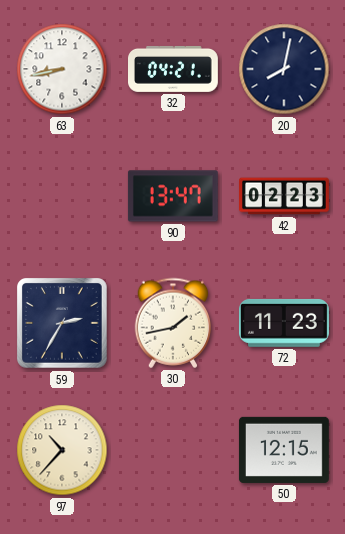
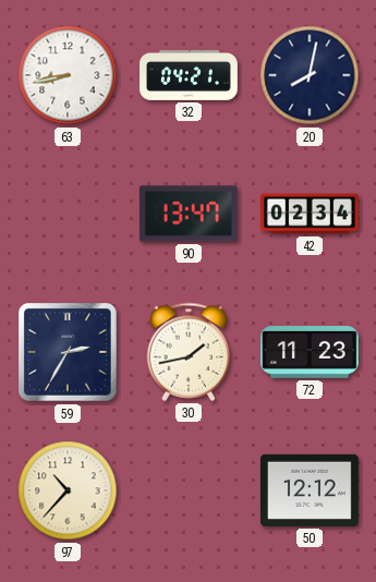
42: 02:23 -> 02:34
50: 12:15 -> 12:12
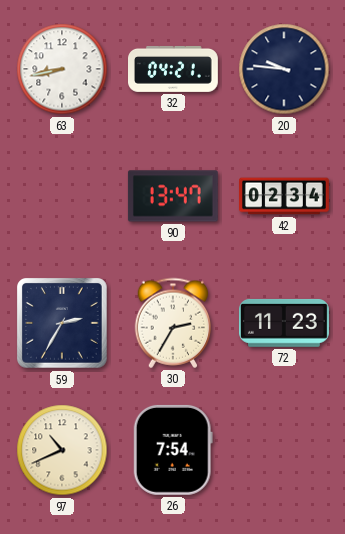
20: 8:02 -> 9:46
30: 1:43 -> 2:35
97: 10:37 -> 10:41
26: none -> 7:54
50: 12:12 -> none
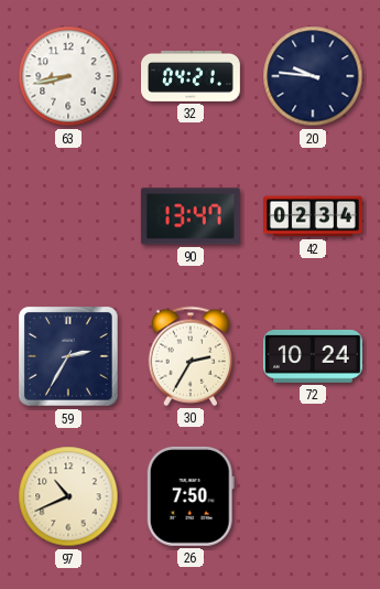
72: 11:23 -> 10:24
26: 7:54 -> 7:50
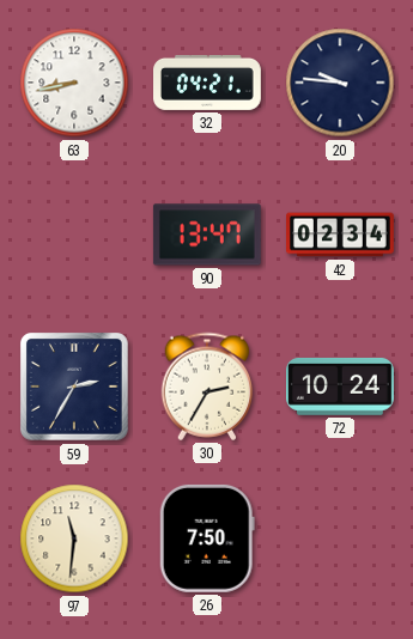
97: 10:41 -> 11:31
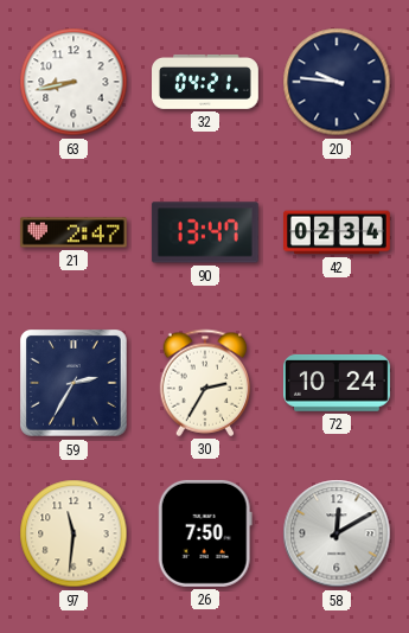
21: none -> 2:47
58: none -> 12:10
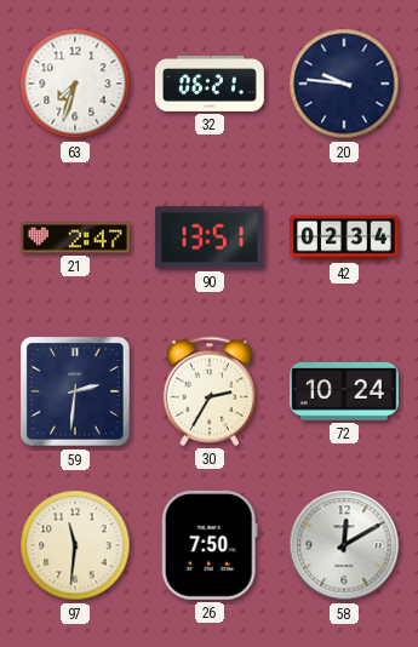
63: 8:43 -> 7:33
32: 04:21 -> 06:21
90: 13:47 -> 13:51
59: 2:35 -> 2:31
